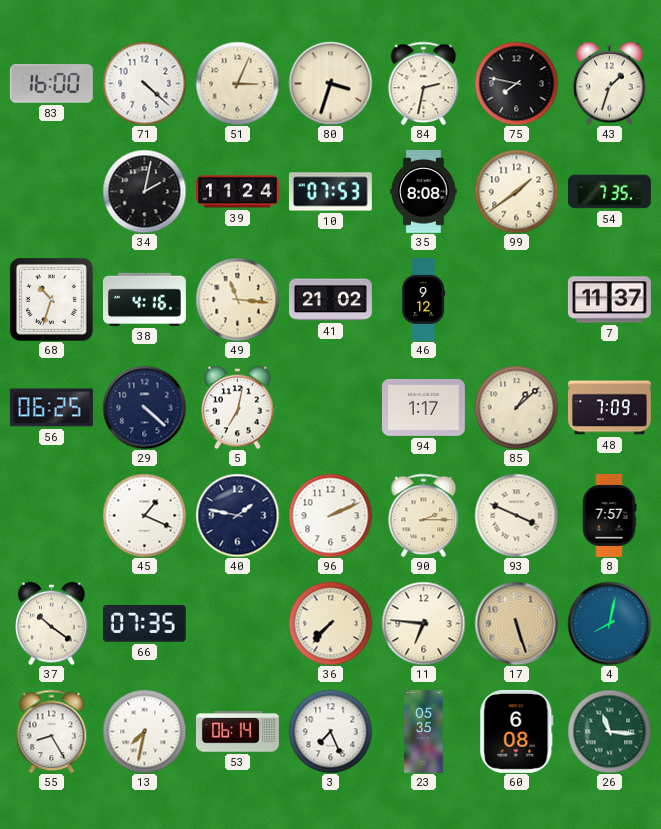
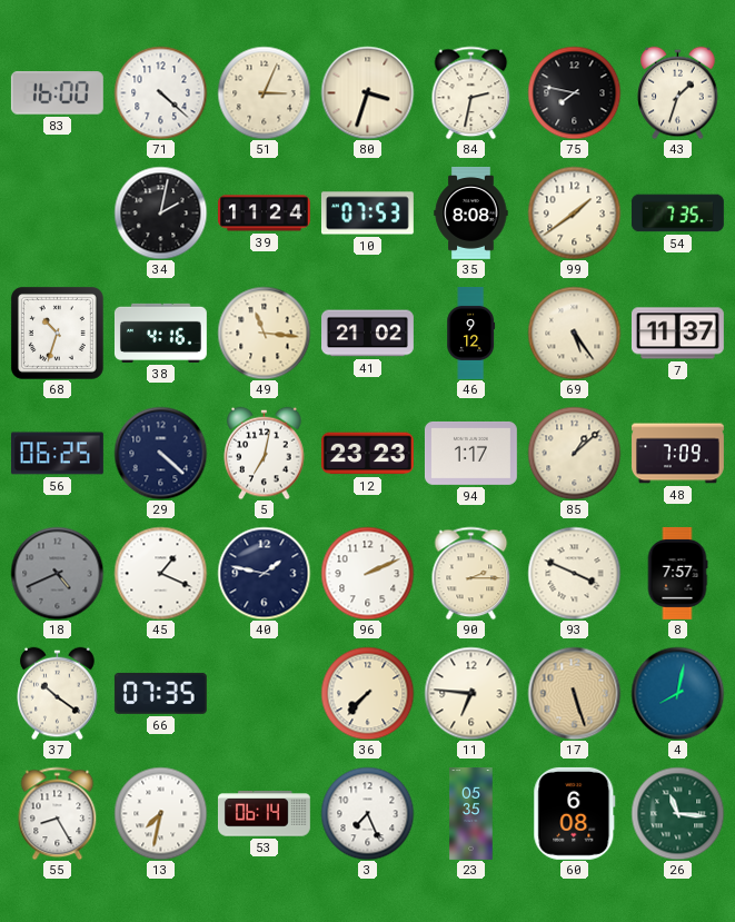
69: none -> 5:24
12: none -> 23:23
18: none -> 4:41
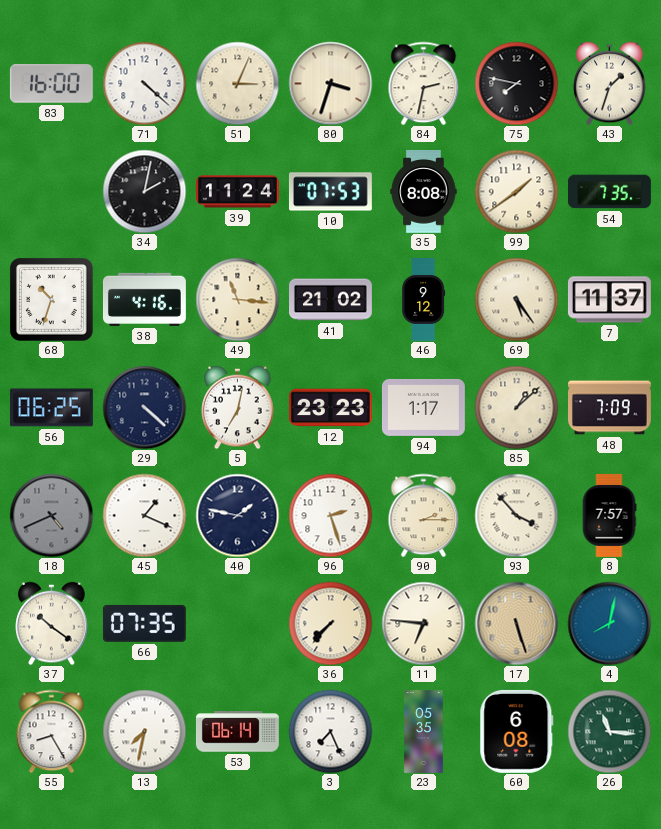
96: 2:11 -> 2:27
93: 3:49 -> 3:53
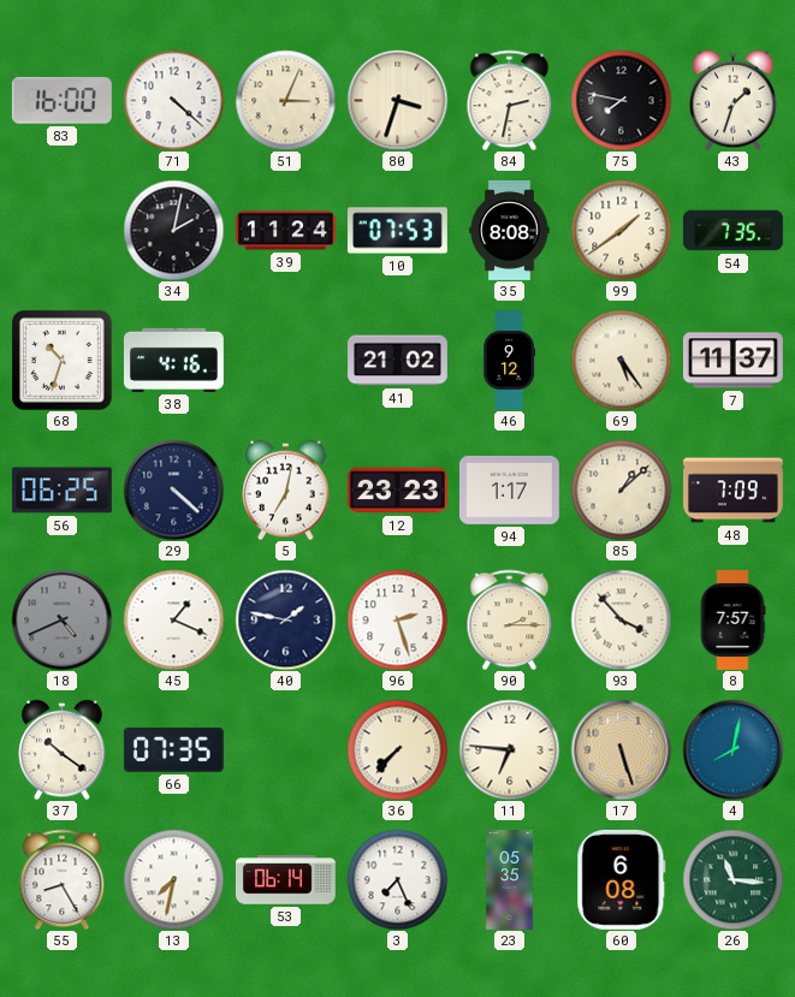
49: 11:16 -> none
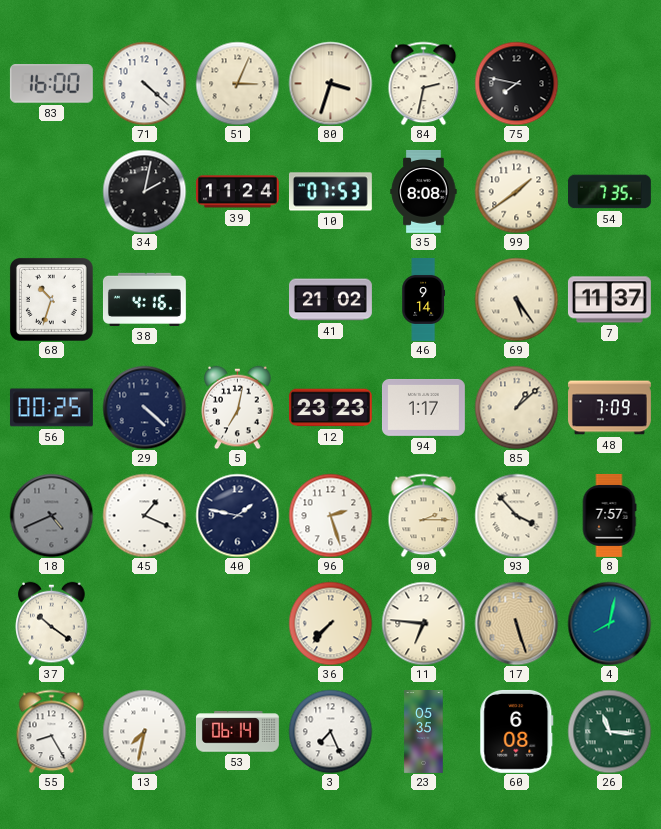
43: 1:33 -> none
46: 9:12 -> 9:14
56: 06:25 -> 00:25
66: 07:35 -> none
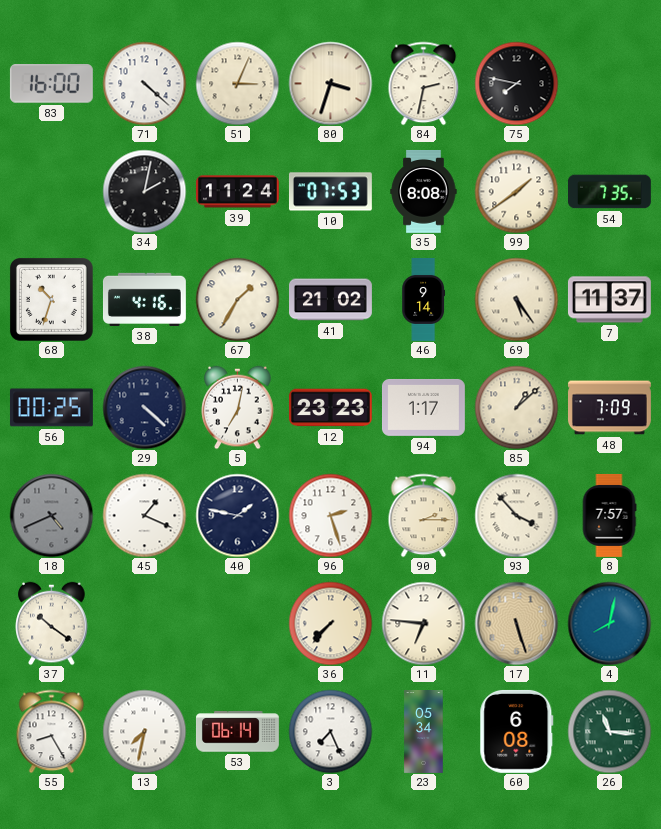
67: none -> 1:35
23: 05:35 -> 05:34
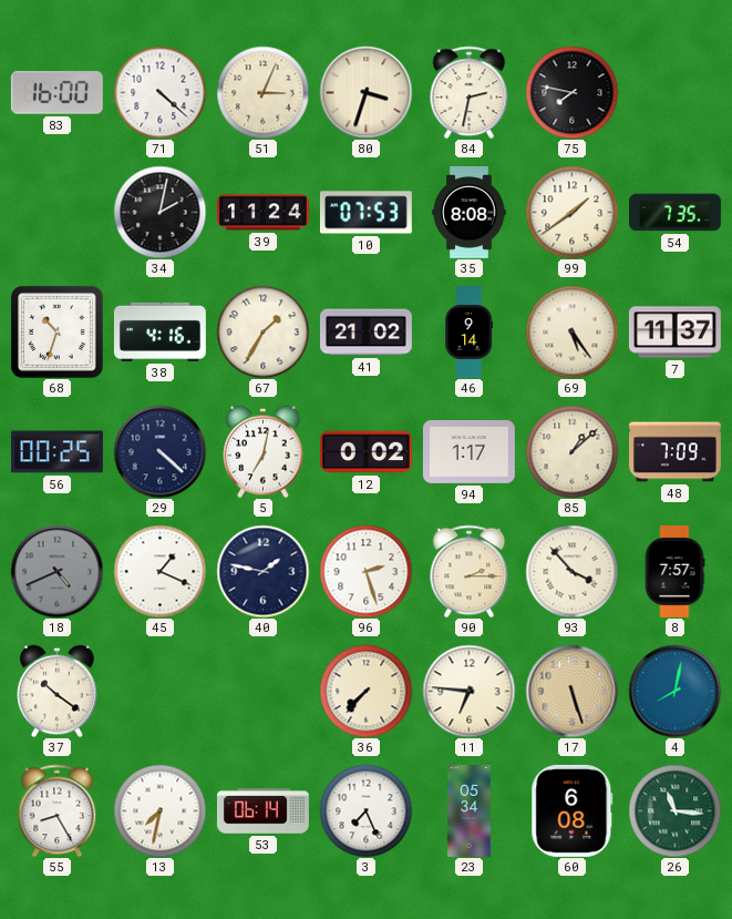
12: 23:23 -> 0:02
